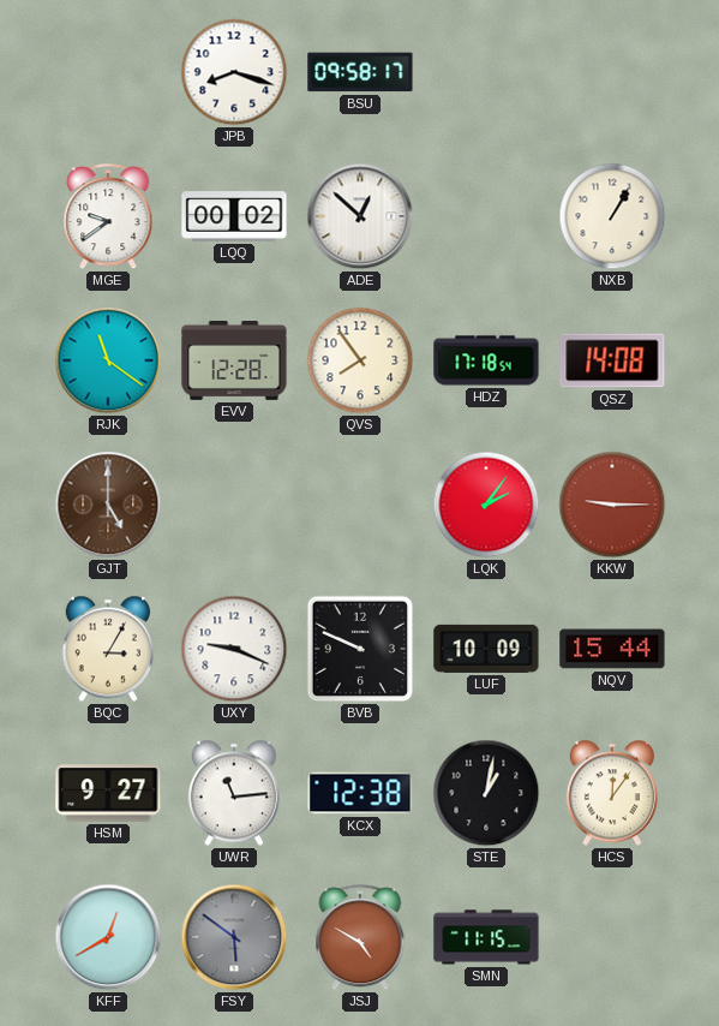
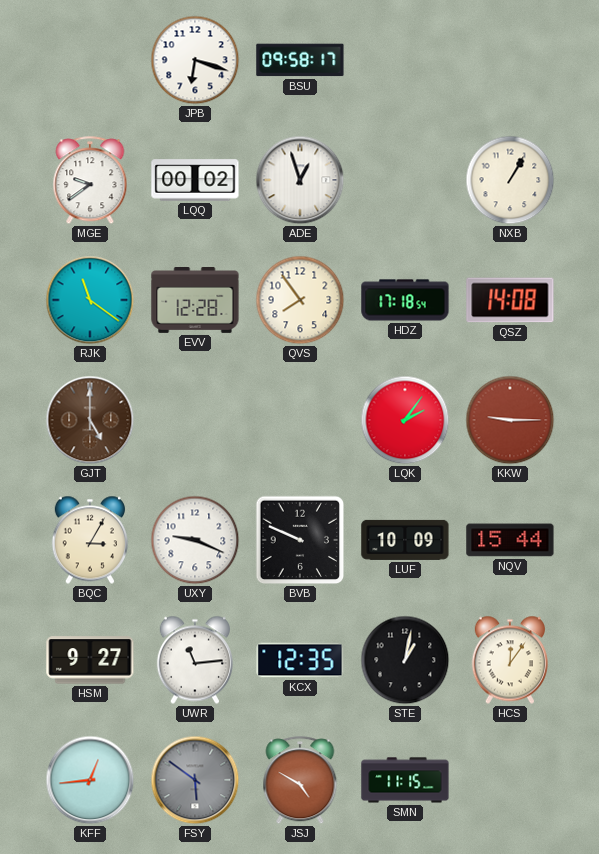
JPB: 8:18 -> 6:18
ADE: 12:52 -> 12:57
KCX: 12:38 -> 12:35
KFF: 12:40 -> 12:44
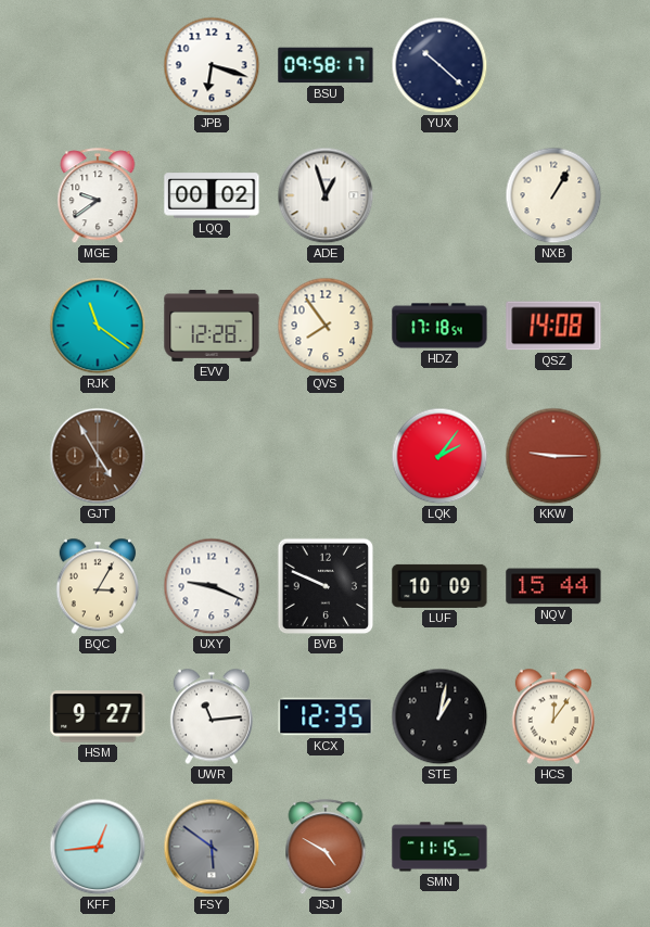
YUX: none -> 10:22
GJT: 5:00 -> 4:55
